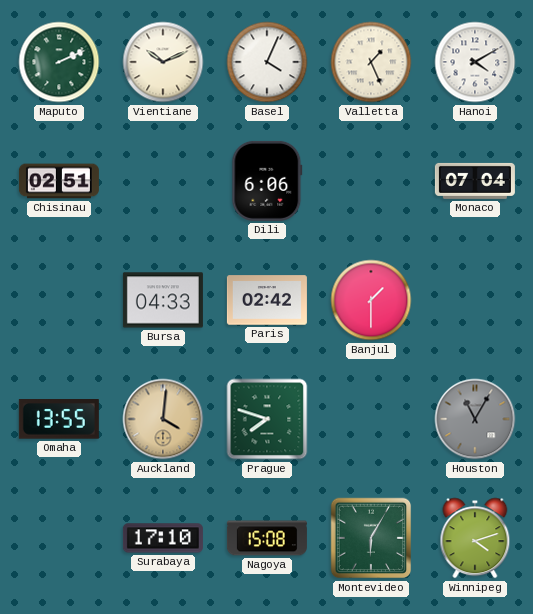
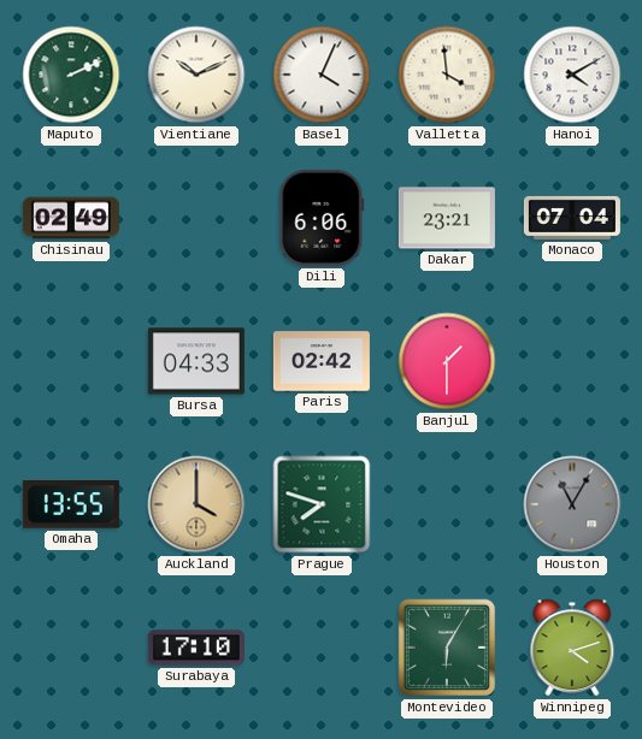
Valletta: 1:26 -> 3:59
Chisinau: 02:51 -> 02:49
Dakar: none -> 23:21
Auckland: 4:01 -> 4:00
Nagoya: 15:08 -> none
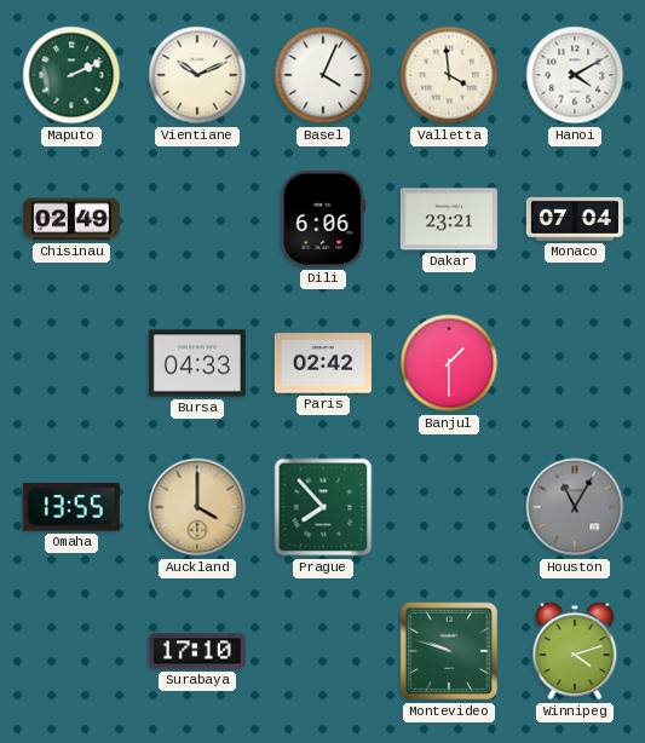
Prague: 7:48 -> 7:53
Montevideo: 6:05 -> 9:48
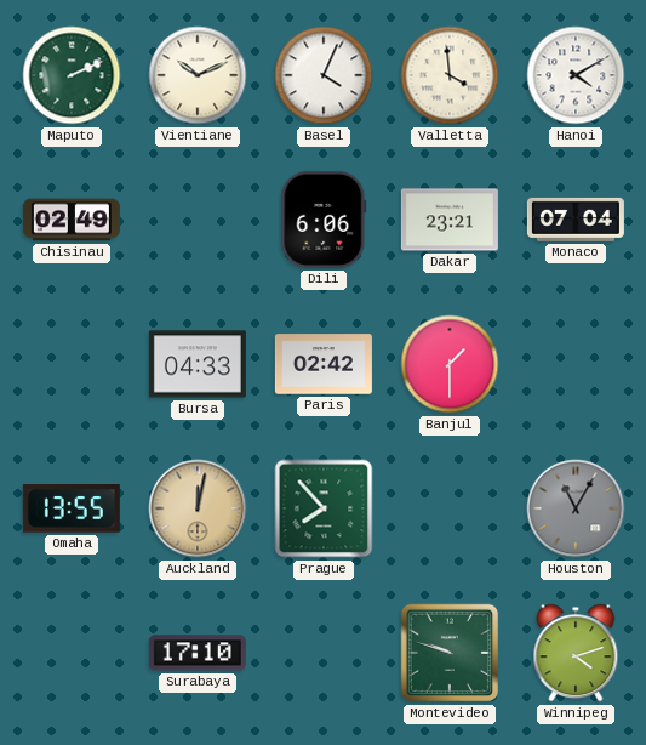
Auckland: 4:00 -> 12:02
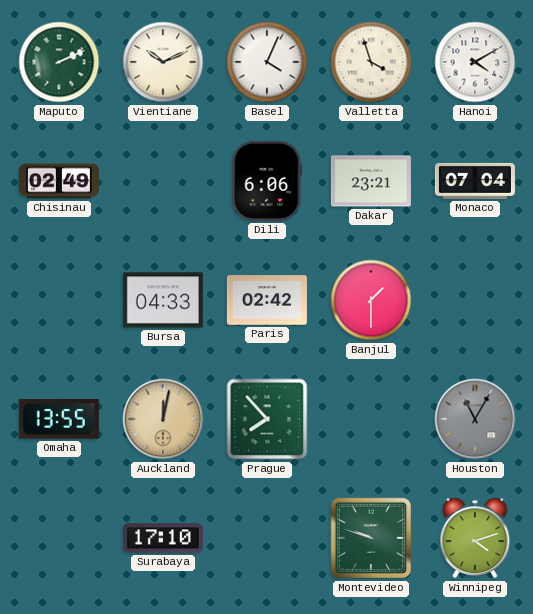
Valletta: 3:59 -> 3:57
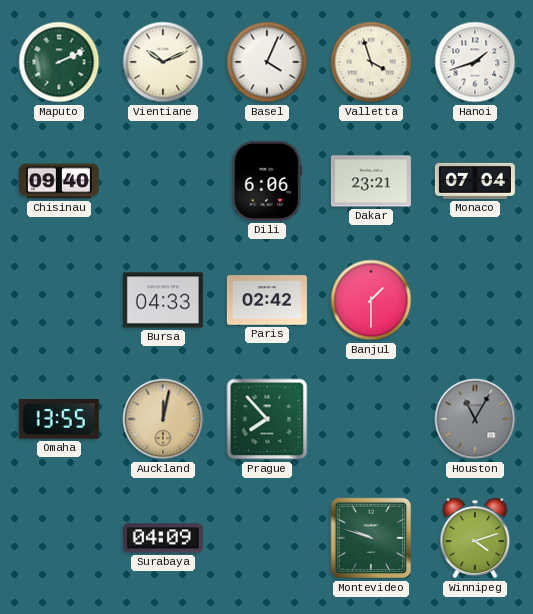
Hanoi: 4:10 -> 1:42
Chisinau: 02:49 -> 09:40
Surabaya: 17:10 -> 04:09
